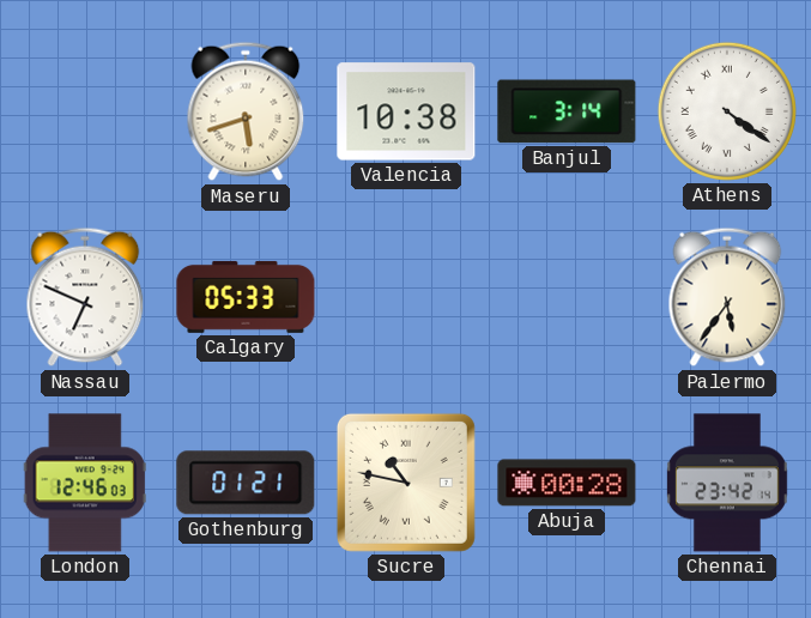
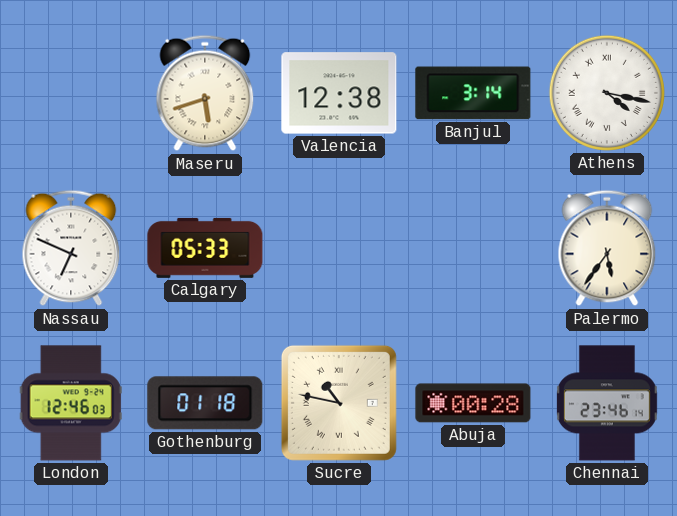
Valencia: 10:38 -> 12:38
Athens: 4:21 -> 4:17
Gothenburg: 01:21 -> 01:18
Chennai: 23:42 -> 23:46
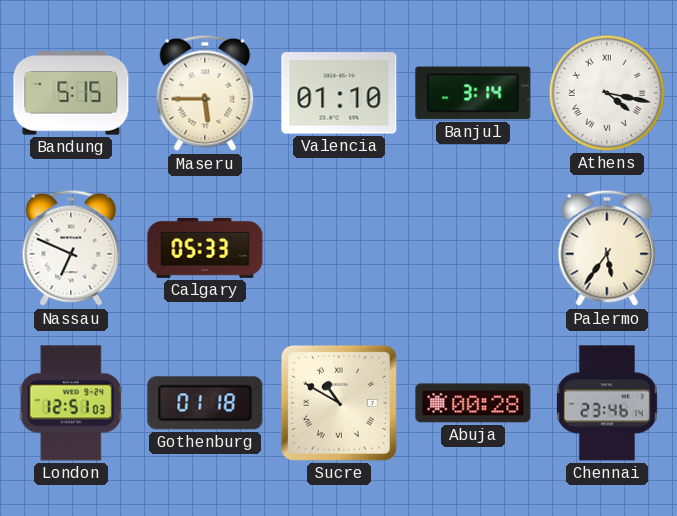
Bandung: none -> 5:15
Maseru: 5:42 -> 5:45
Valencia: 12:38 -> 01:10
London: 12:46 -> 12:51
Sucre: 10:47 -> 10:50
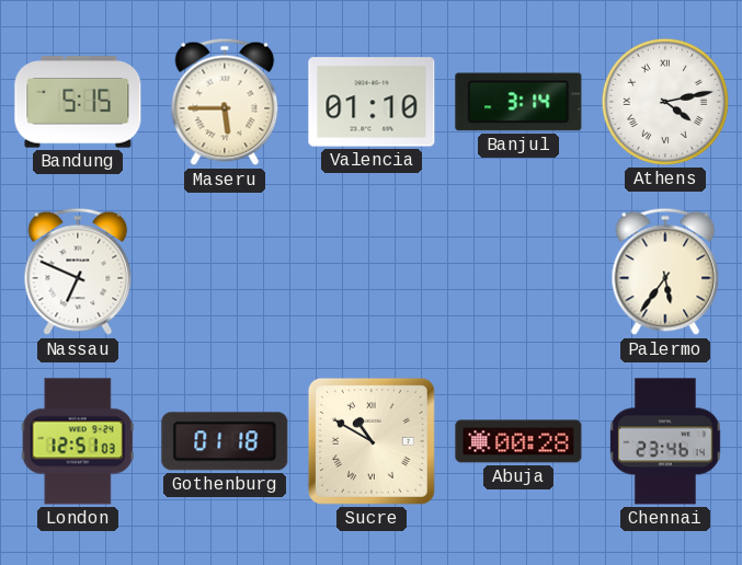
Athens: 4:17 -> 4:13
Calgary: 05:33 -> none
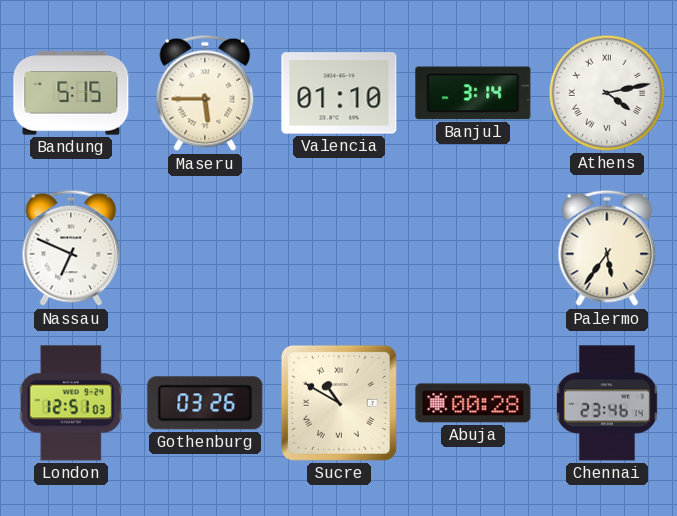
Gothenburg: 01:18 -> 03:26
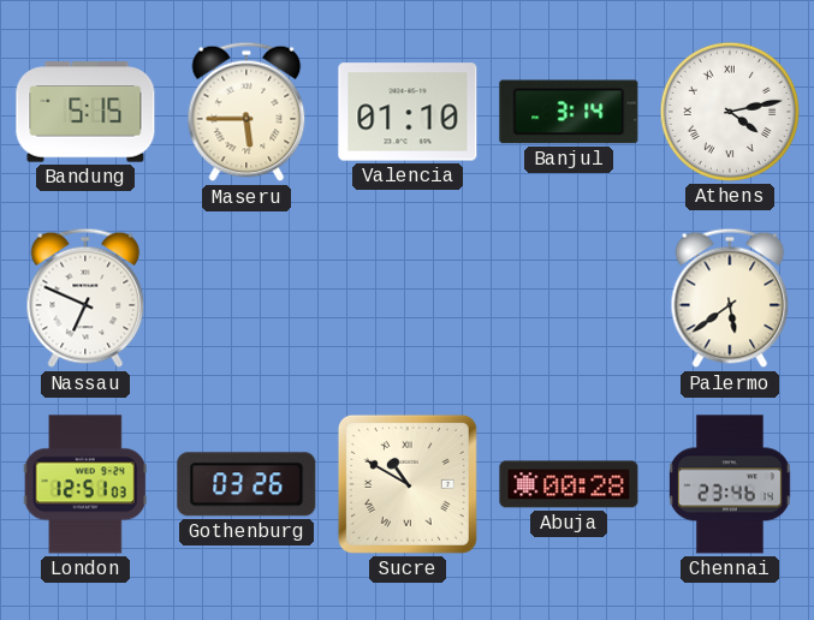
Palermo: 5:36 -> 5:39
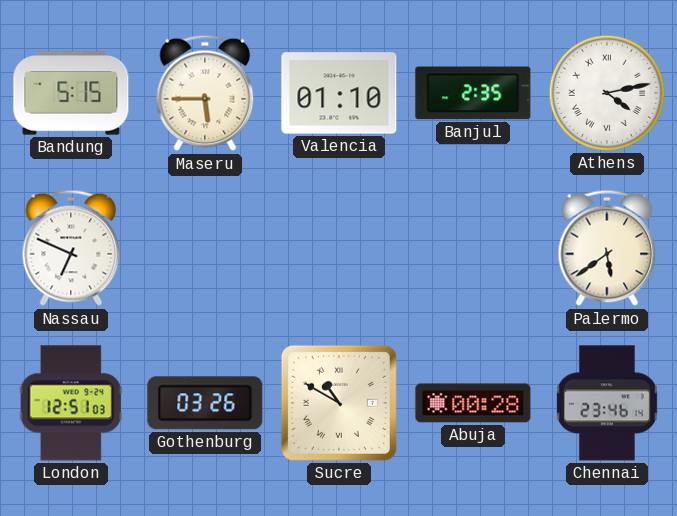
Banjul: 3:14 -> 2:35
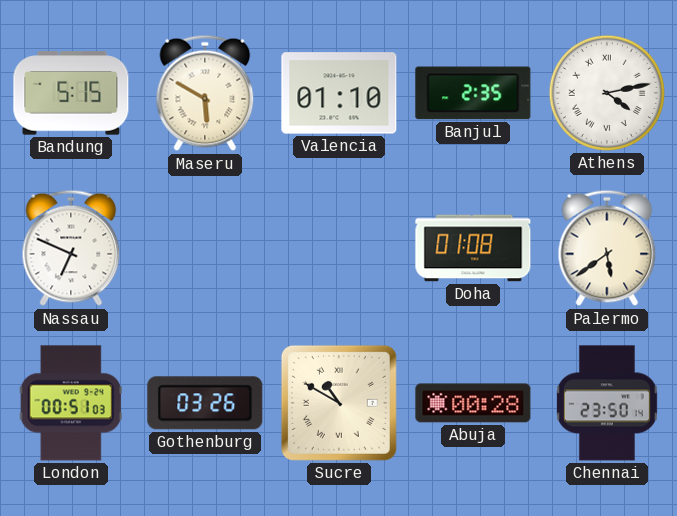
Maseru: 5:45 -> 5:50
Doha: none -> 01:08
London: 12:51 -> 00:51
Chennai: 23:46 -> 23:50
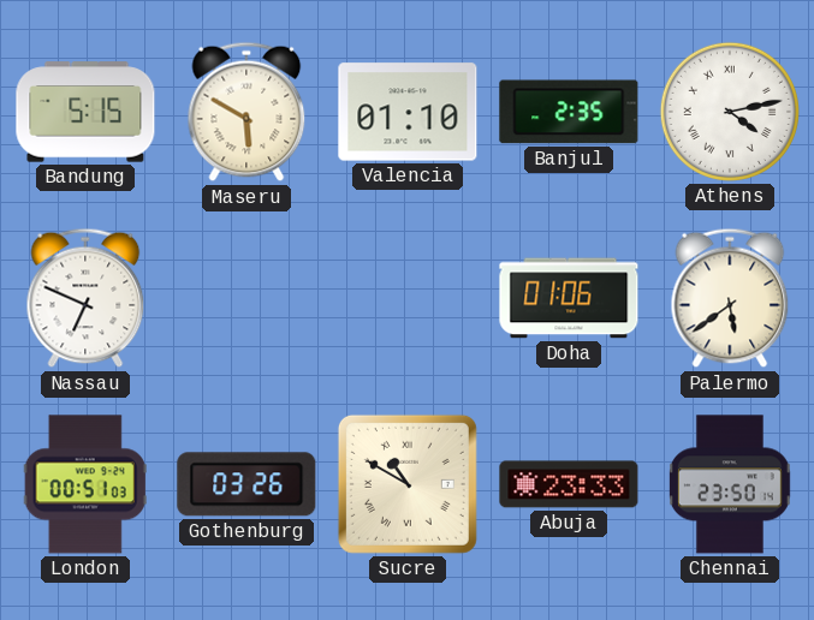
Doha: 01:08 -> 01:06
Abuja: 00:28 -> 23:33
